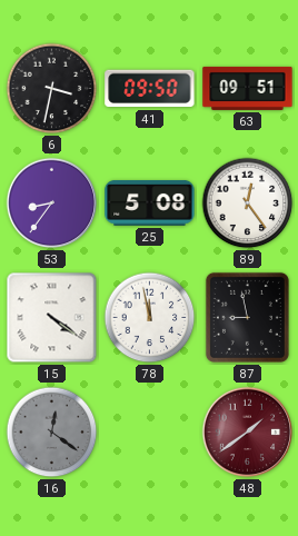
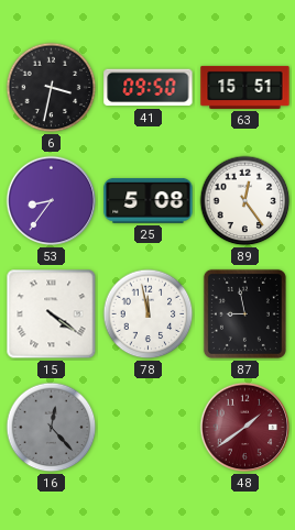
63: 09:51 -> 15:51
16: 12:21 -> 12:23
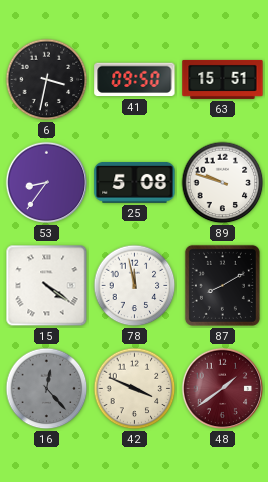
89: 12:24 -> 9:48
87: 8:58 -> 8:10
42: none -> 3:49
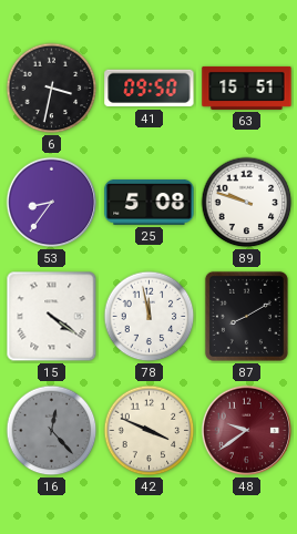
48: 1:39 -> 9:39
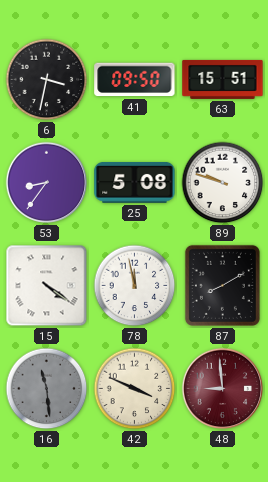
16: 12:23 -> 11:29
48: 9:39 -> 8:59
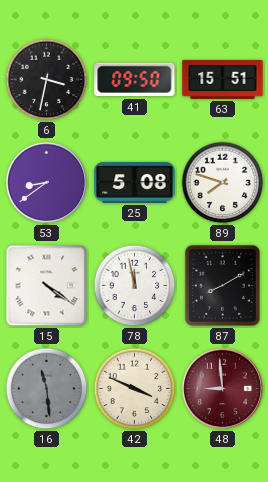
53: 8:36 -> 8:39
89: 9:48 -> 7:48
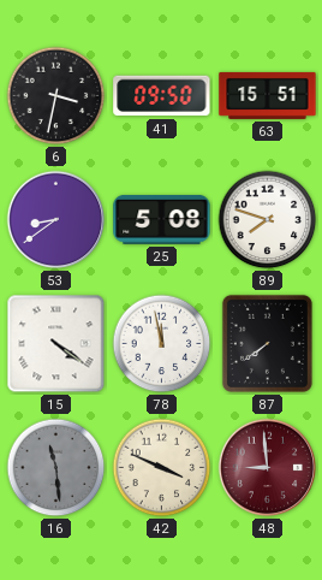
87: 8:10 -> 7:39
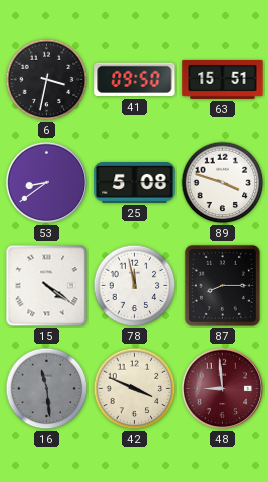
89: 7:48 -> 3:48
87: 7:39 -> 8:15
